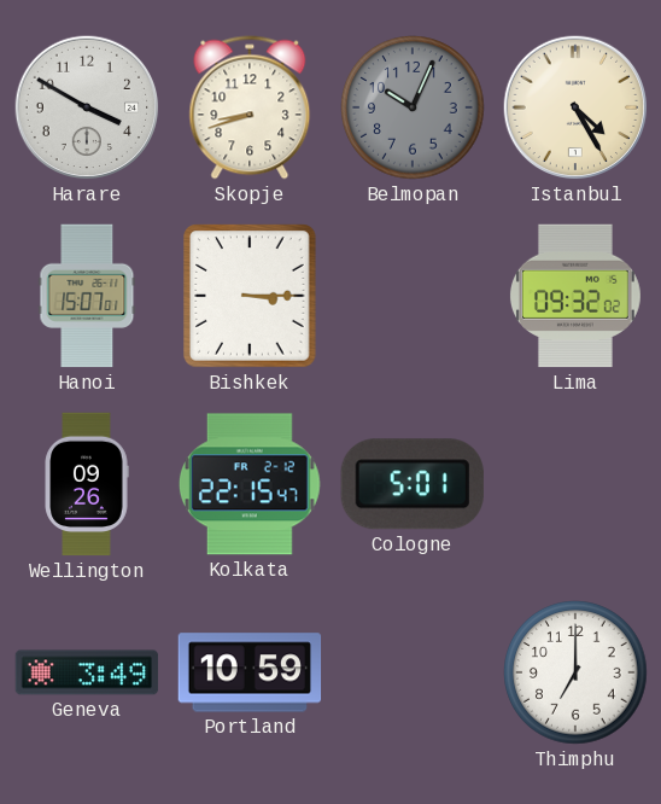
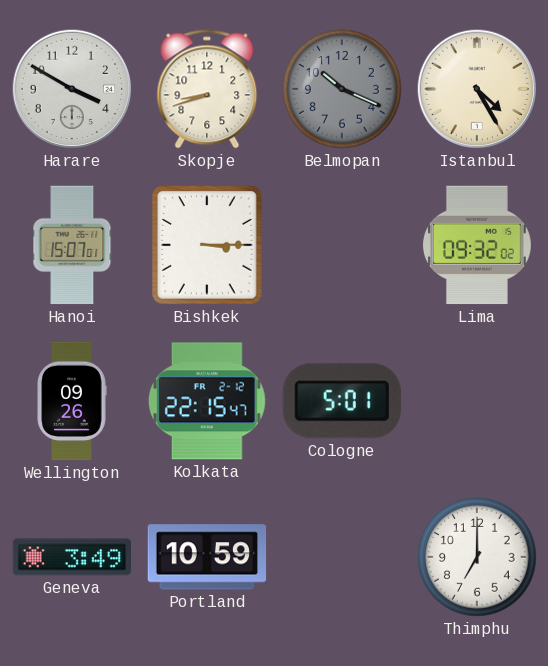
Belmopan: 10:04 -> 10:19
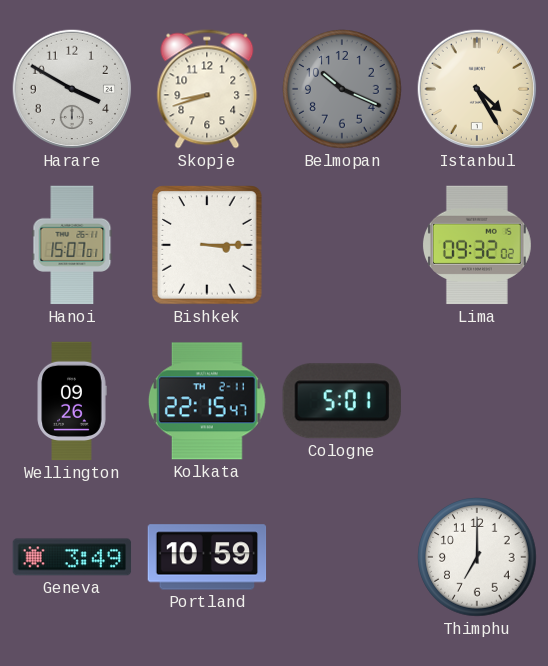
Kolkata date: FR 2-12 -> TH 2-11
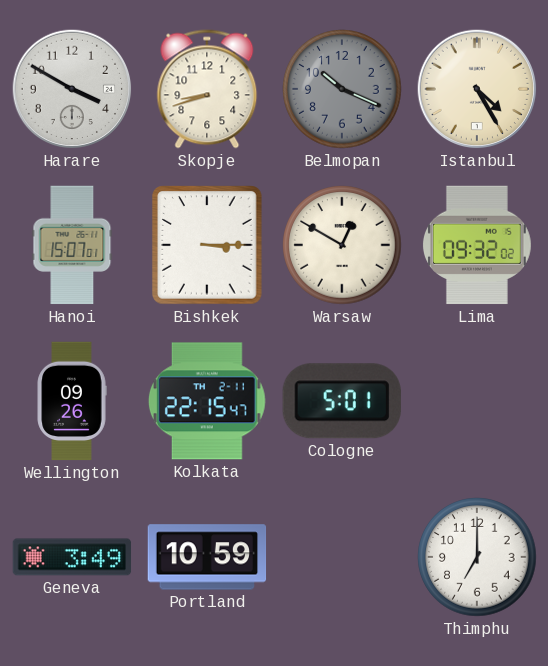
Warsaw: none -> 12:50
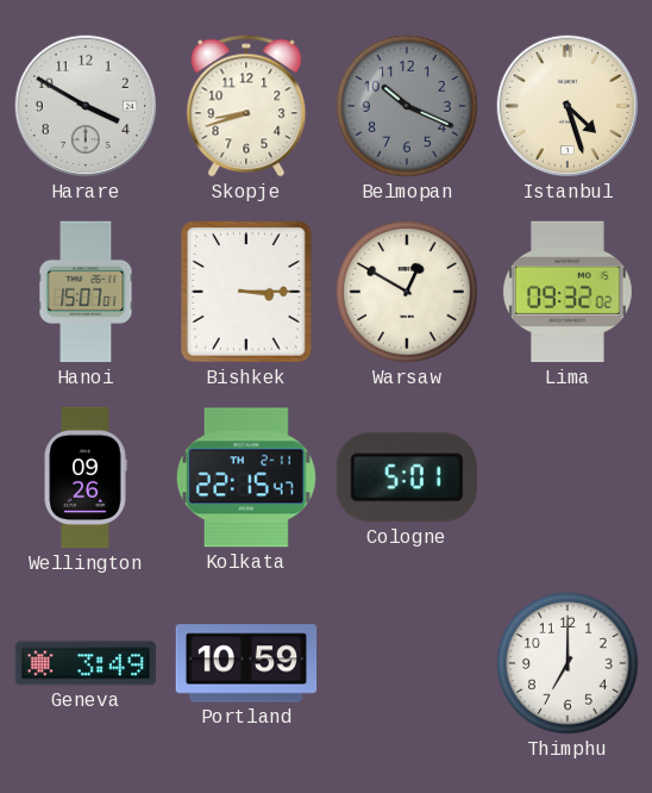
Istanbul: 4:25 -> 4:27
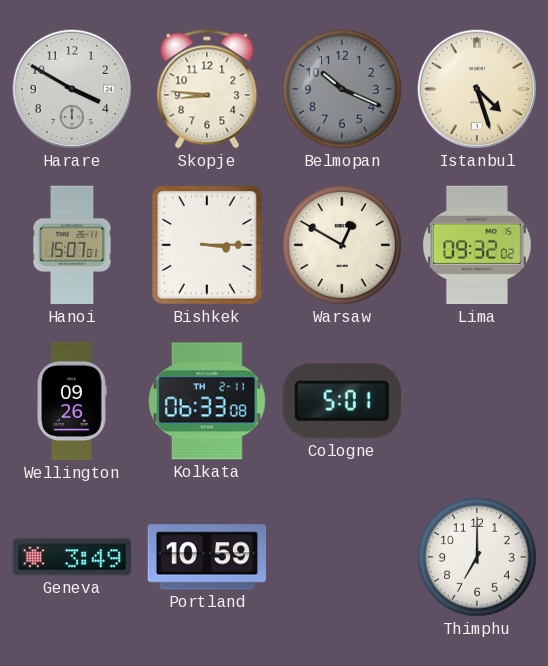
Skopje: 8:42 -> 8:46
Kolkata: 22:15 -> 06:33
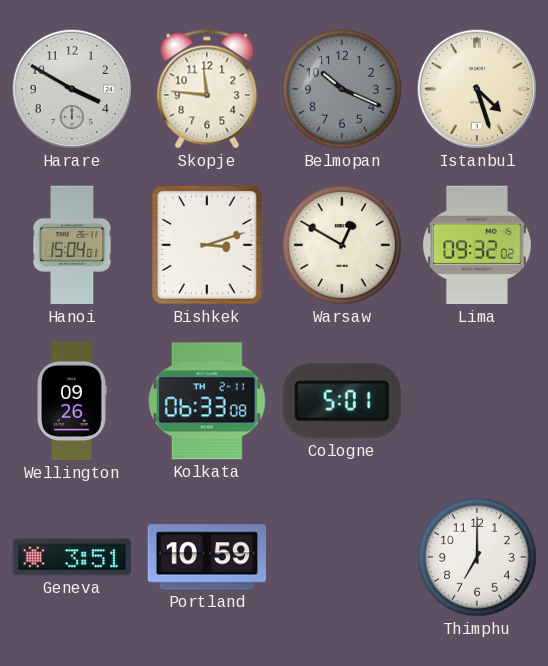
Skopje: 8:46 -> 11:46
Hanoi: 15:07 -> 15:04
Bishkek: 3:15 -> 3:12
Geneva: 3:49 -> 3:51
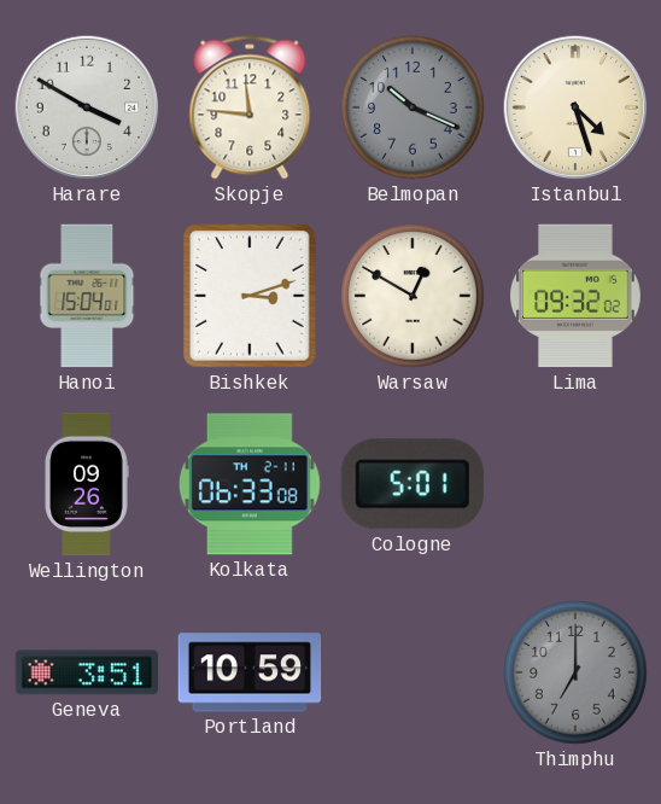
Thimphu dial: white -> grey
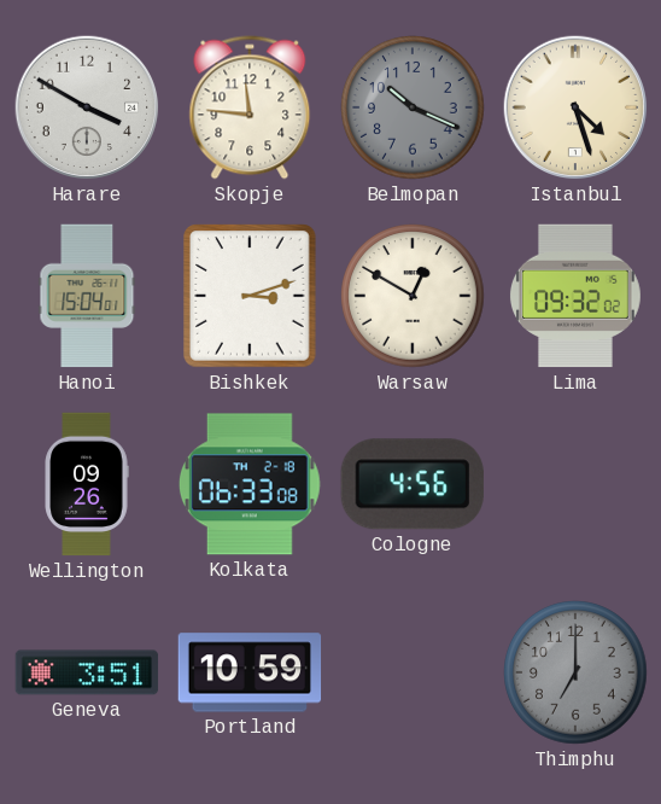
Kolkata date: TH 2-11 -> TH 2-18
Cologne: 5:01 -> 4:56
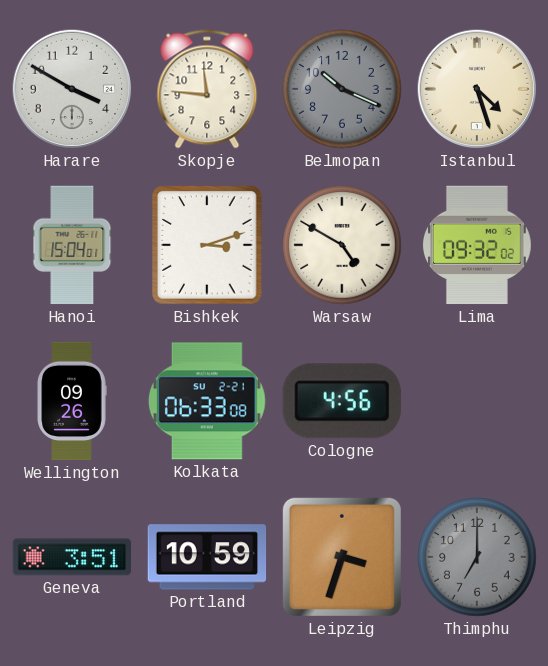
Warsaw: 12:50 -> 4:50
Kolkata date: TH 2-18 -> SU 2-21
Leipzig: none -> 3:33
